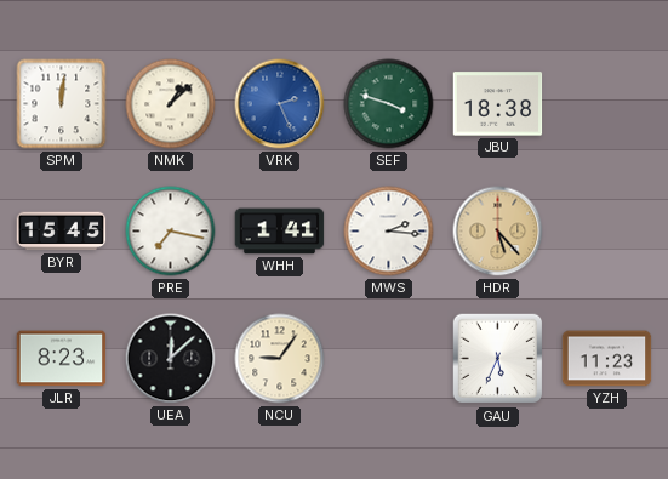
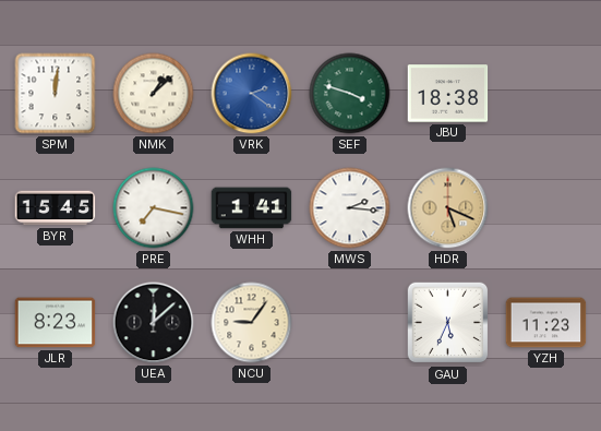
VRK: 2:26 -> 2:21
HDR: 5:23 -> 5:19
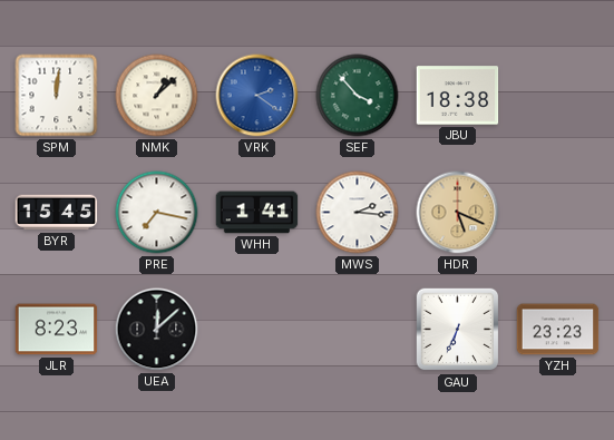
SEF: 3:48 -> 3:53
NCU: 9:06 -> none
GAU: 5:34 -> 6:34
YZH: 11:23 -> 23:23
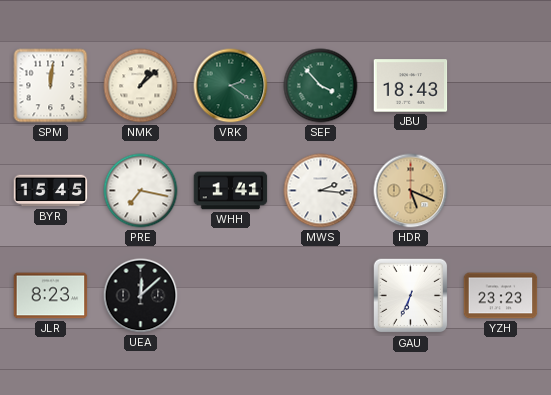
VRK dial: blue -> green
JBU: 18:38 -> 18:43
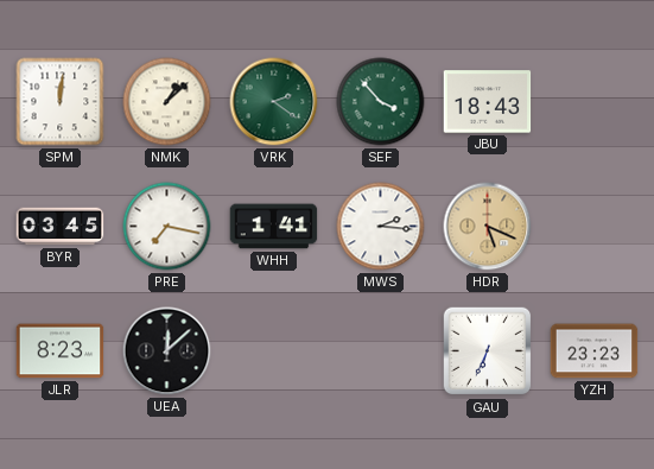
BYR: 15:45 -> 03:45
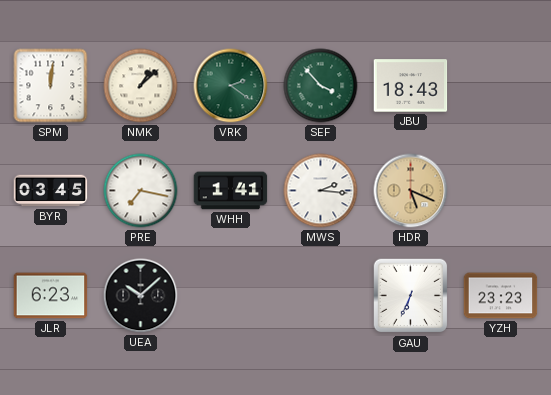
JLR: 8:23 -> 6:23
UEA: 12:08 -> 10:08
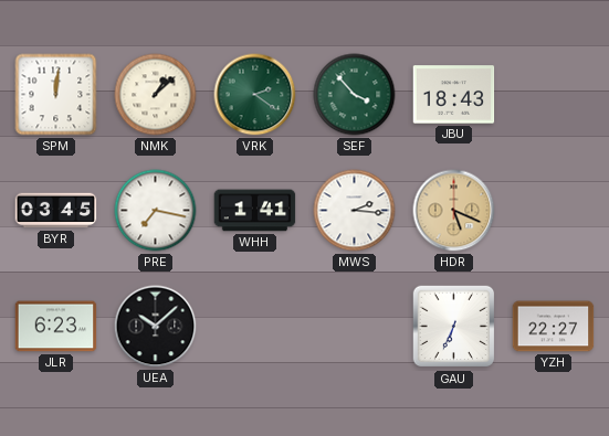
YZH: 23:23 -> 22:27
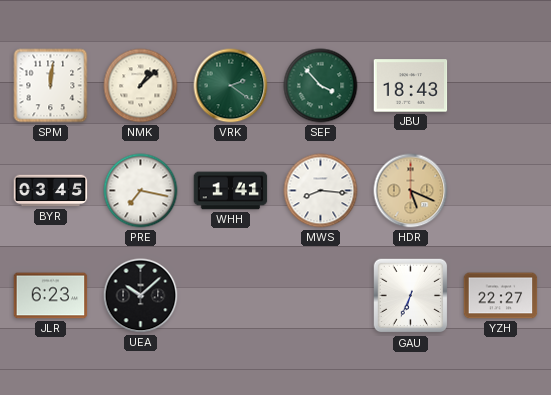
MWS: 2:16 -> 8:16
